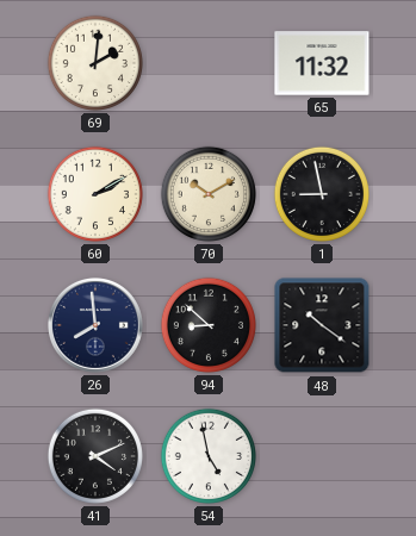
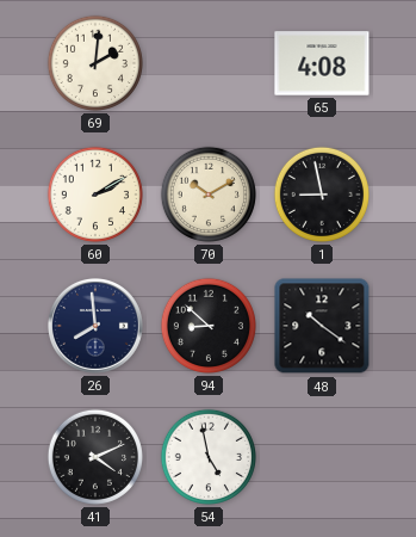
65: 11:32 -> 4:08
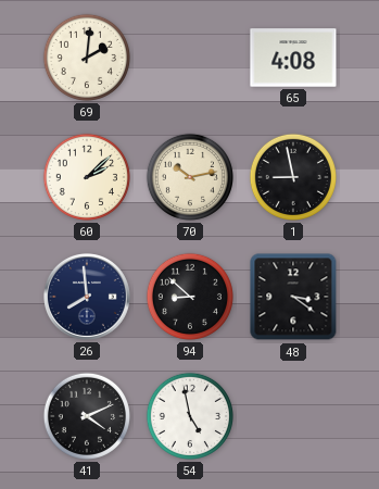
60: 2:10 -> 2:08
70: 10:10 -> 10:13
48: 10:21 -> 3:21
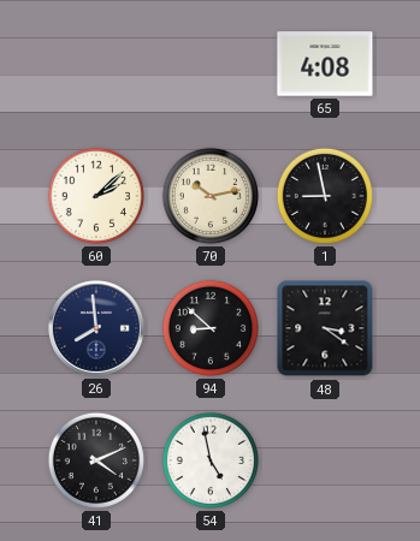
69: 2:01 -> none
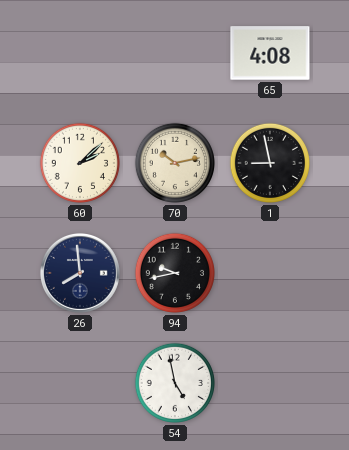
94: 8:52 -> 9:43
48: 3:21 -> none
41: 4:11 -> none
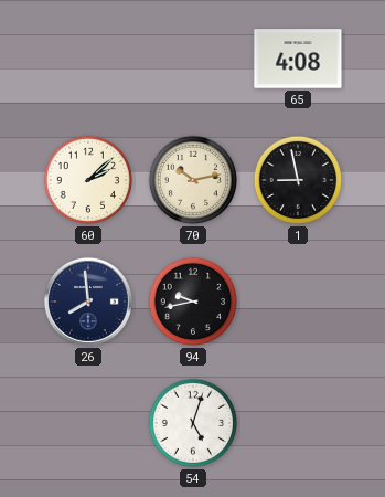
54: 4:58 -> 5:03
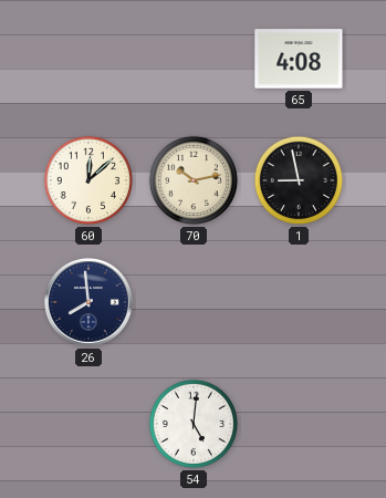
60: 2:08 -> 12:08
94: 9:43 -> none
54: 5:03 -> 5:01
